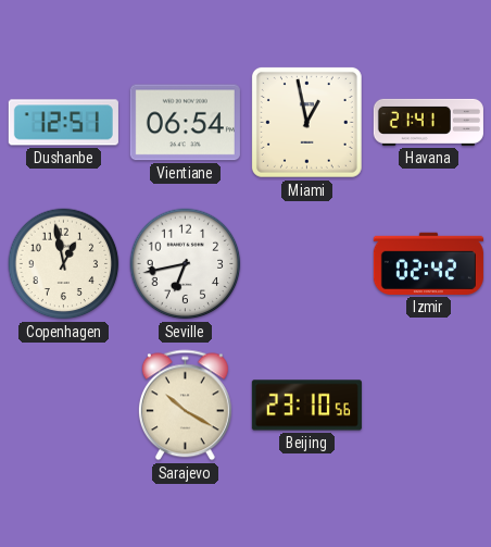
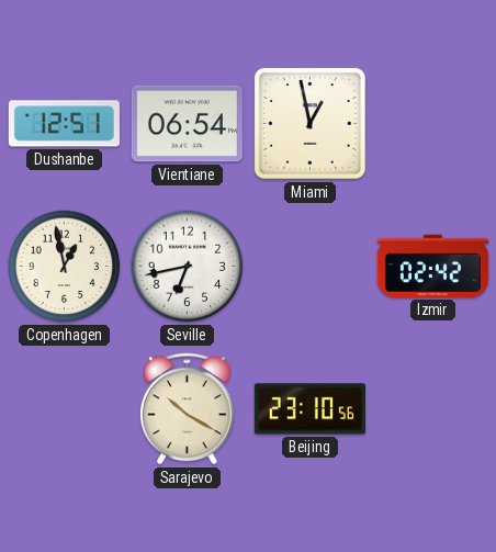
Havana: 21:41 -> none
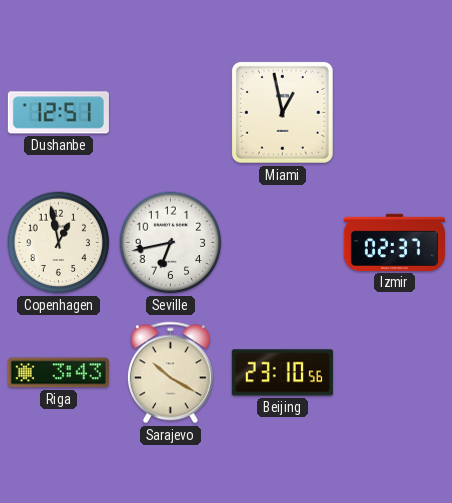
Vientiane: 06:54 -> none
Izmir: 02:42 -> 02:37
Riga: none -> 3:43
